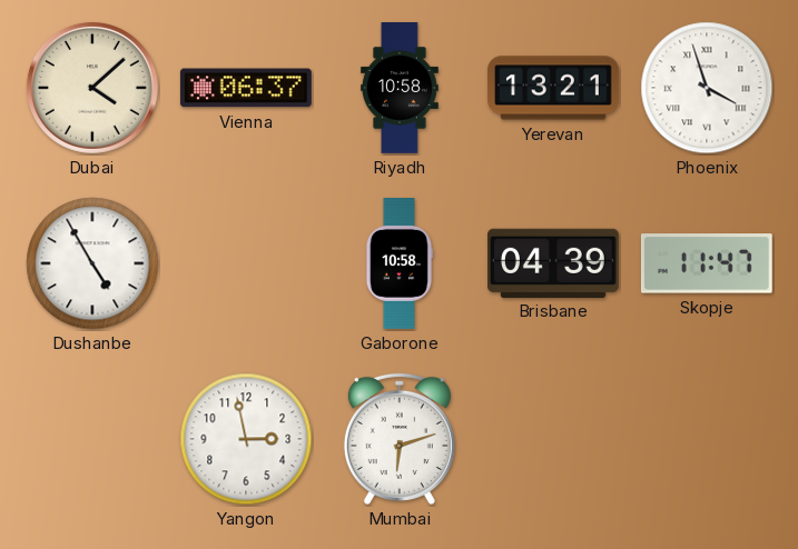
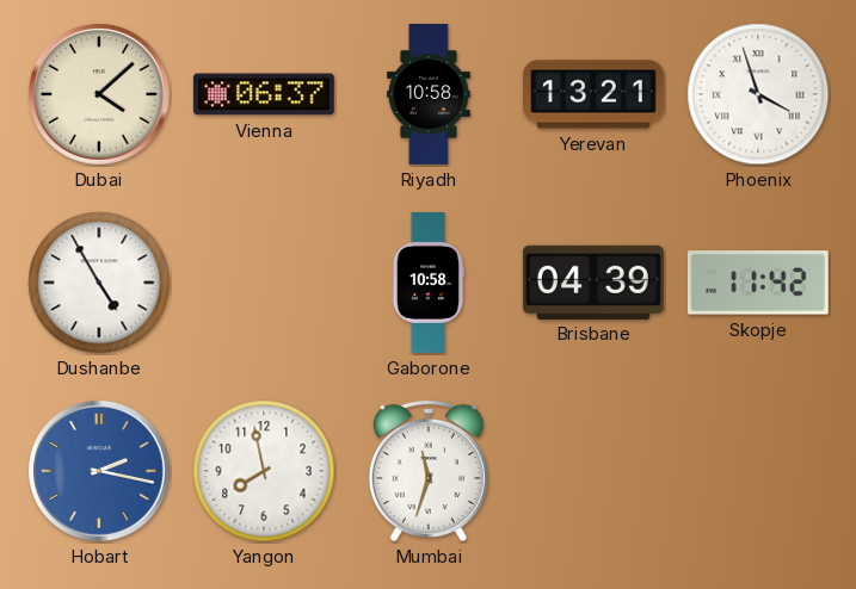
Skopje: 11:47 -> 11:42
Hobart: none -> 2:17
Yangon: 2:58 -> 7:58
Mumbai: 6:12 -> 11:33
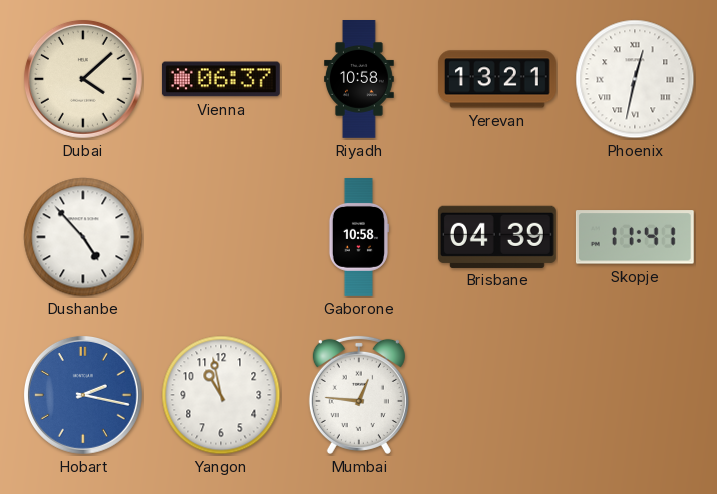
Phoenix: 3:57 -> 12:32
Dushanbe: 4:55 -> 4:53
Skopje: 11:42 -> 11:41
Yangon: 7:58 -> 10:58
Mumbai: 11:33 -> 12:46
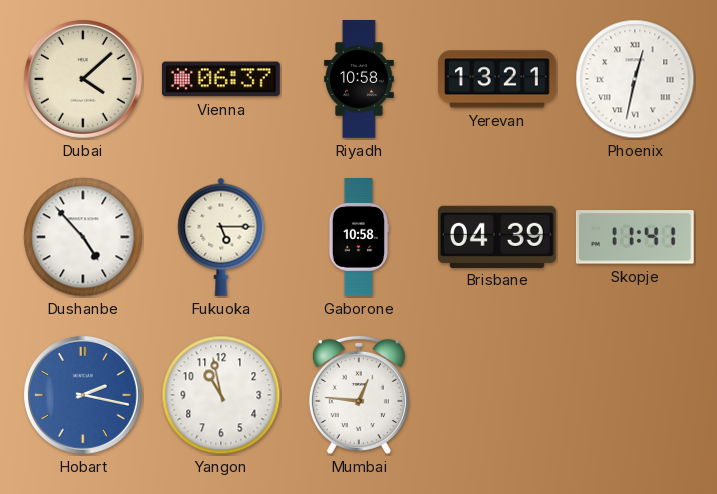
Fukuoka: none -> 5:15
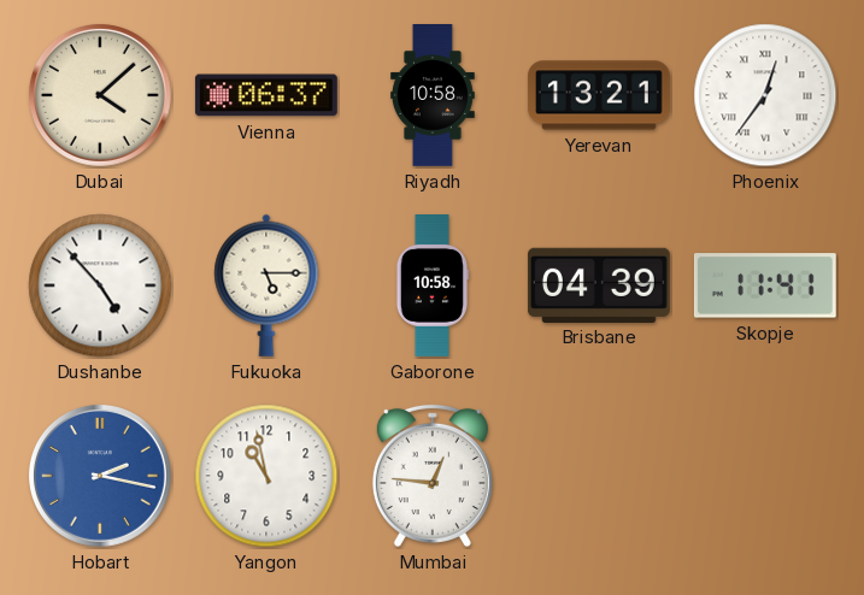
Phoenix: 12:32 -> 12:36
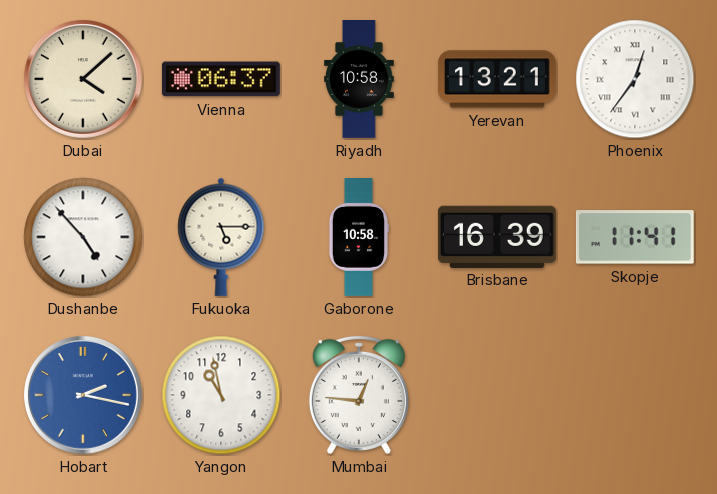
Brisbane: 04:39 -> 16:39
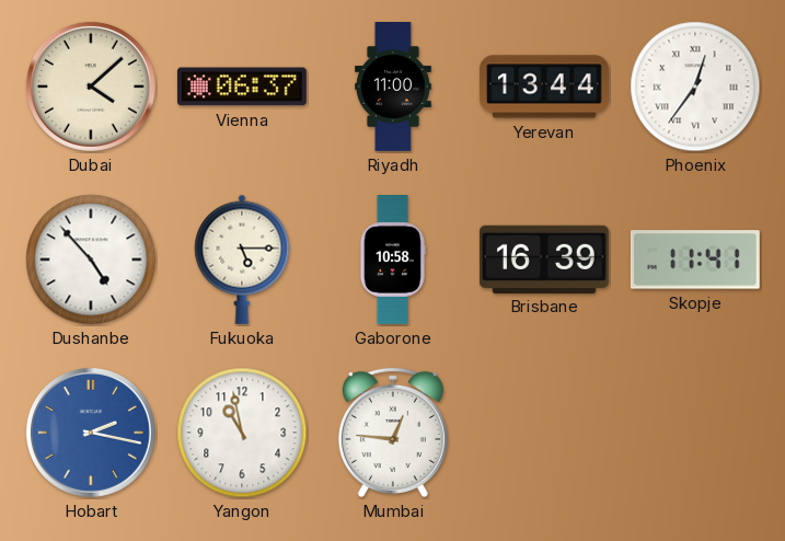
Riyadh: 10:58 -> 11:00
Yerevan: 13:21 -> 13:44
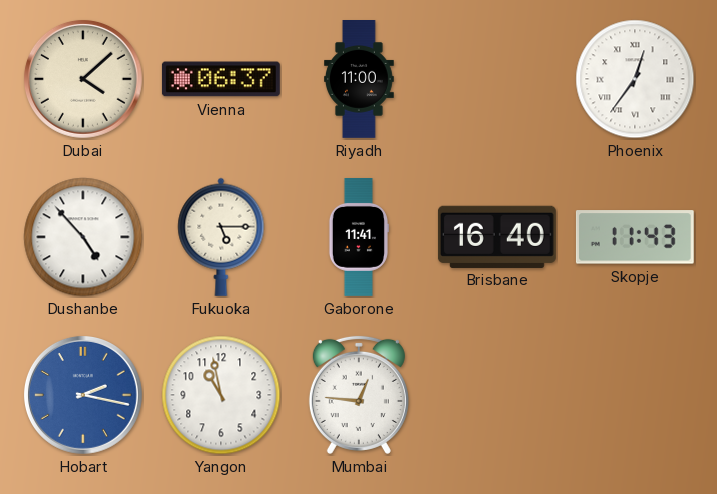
Yerevan: 13:44 -> none
Gaborone: 10:58 -> 11:41
Brisbane: 16:39 -> 16:40
Skopje: 11:41 -> 11:43
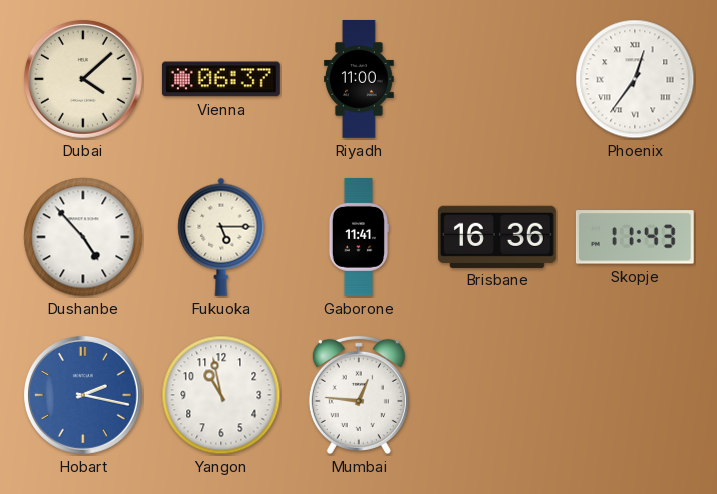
Brisbane: 16:40 -> 16:36
